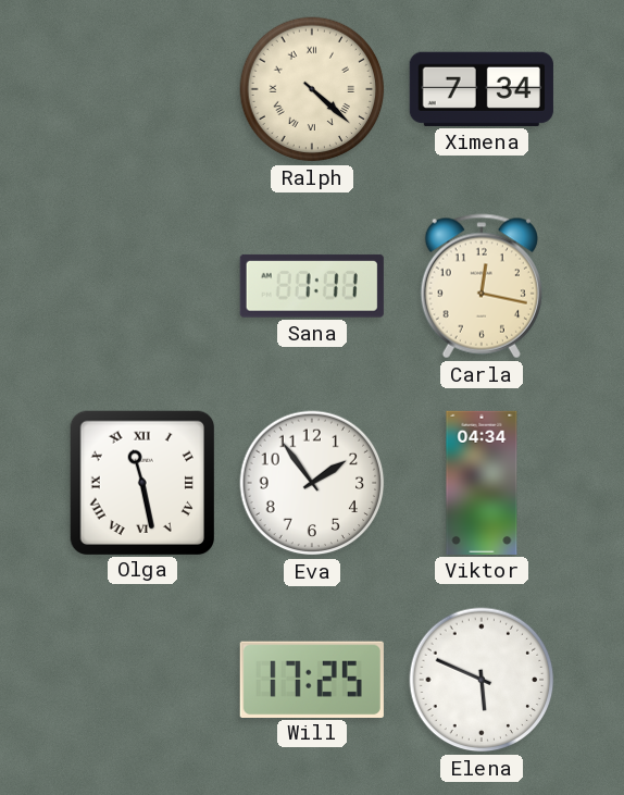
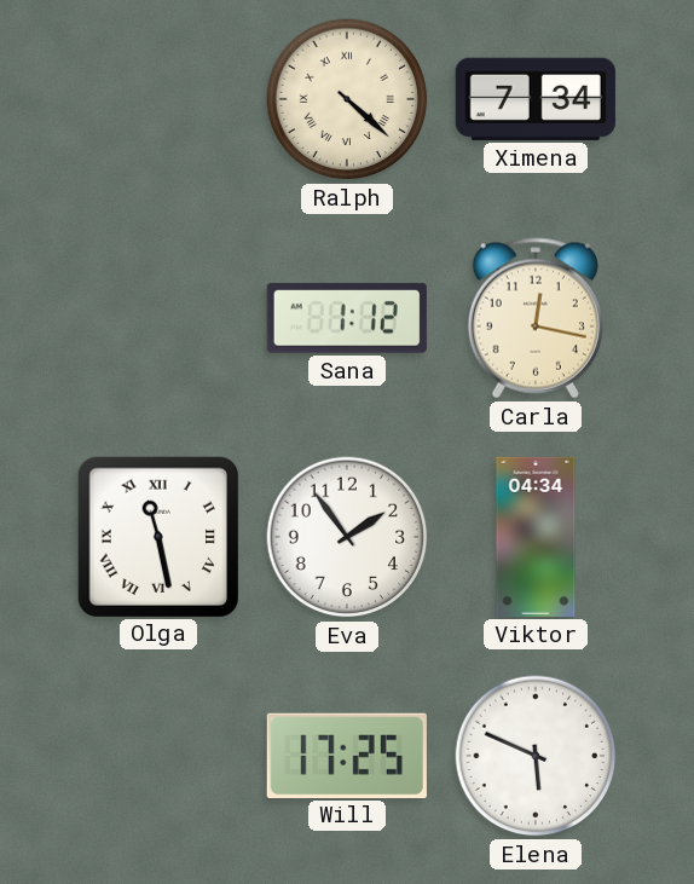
Sana: 1:11 -> 1:12
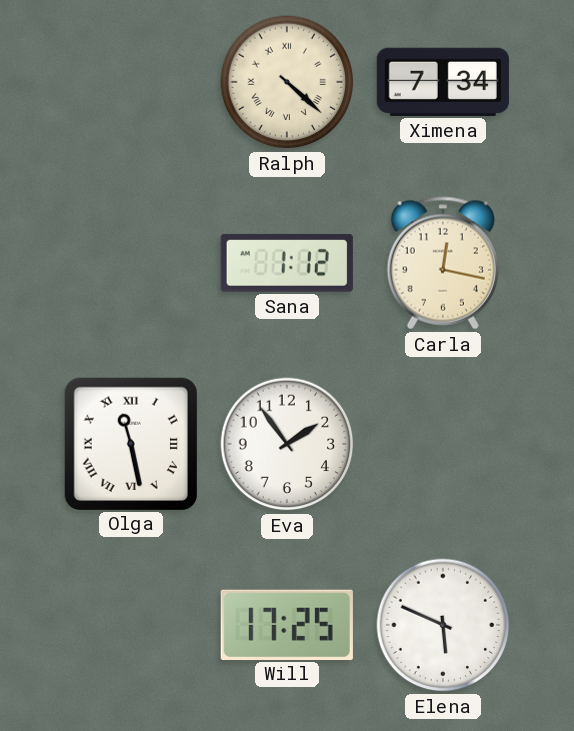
Viktor: 04:34 -> none
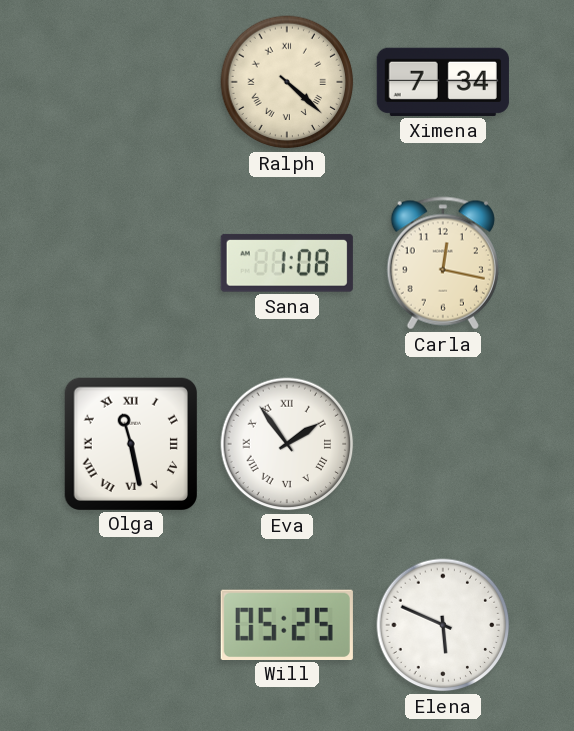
Sana: 1:12 -> 1:08
Eva numerals: Arabic -> Roman
Will: 17:25 -> 05:25
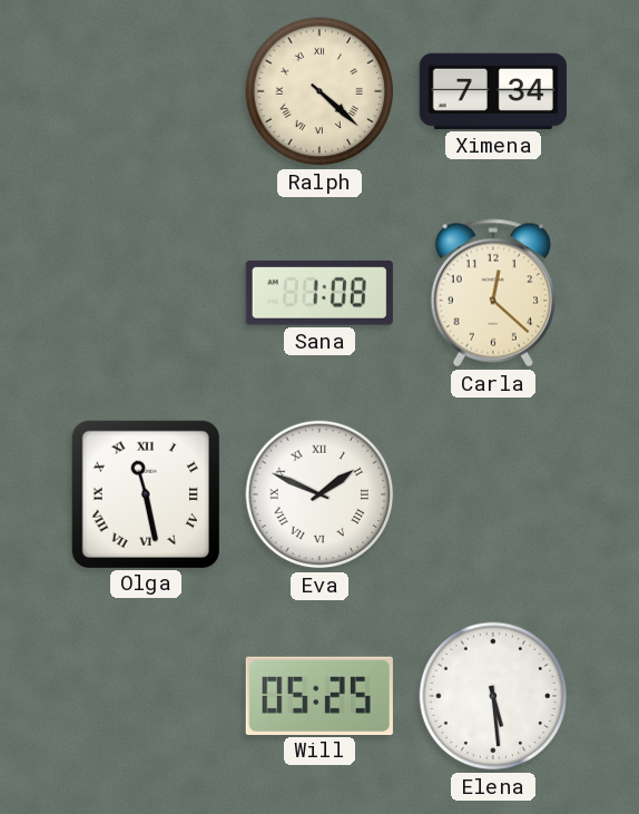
Carla: 12:17 -> 12:22
Eva: 1:54 -> 1:49
Elena: 5:49 -> 5:29
